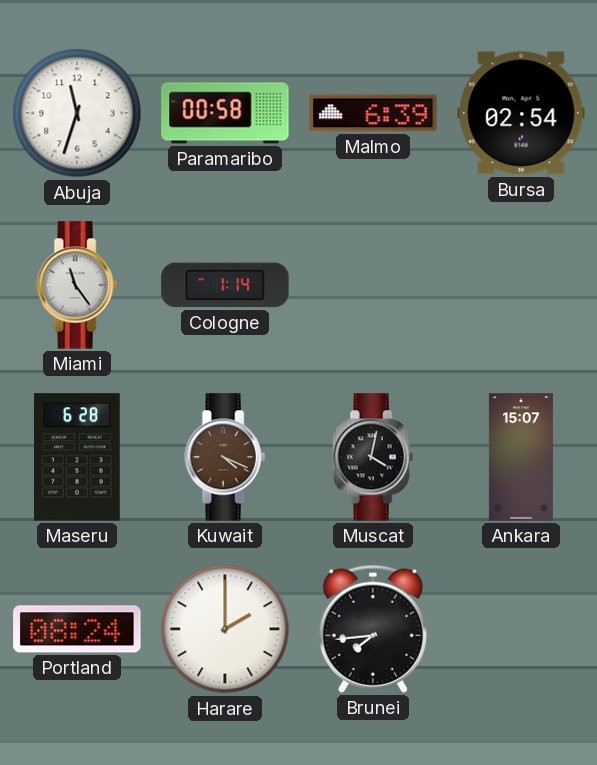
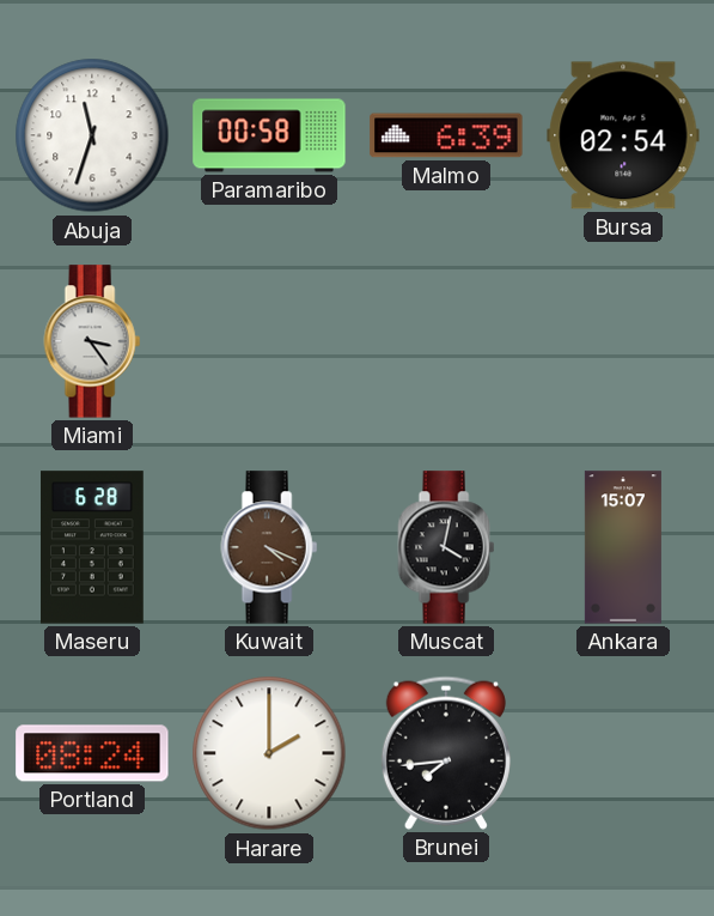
Miami: 11:24 -> 3:24
Cologne: 1:14 -> none
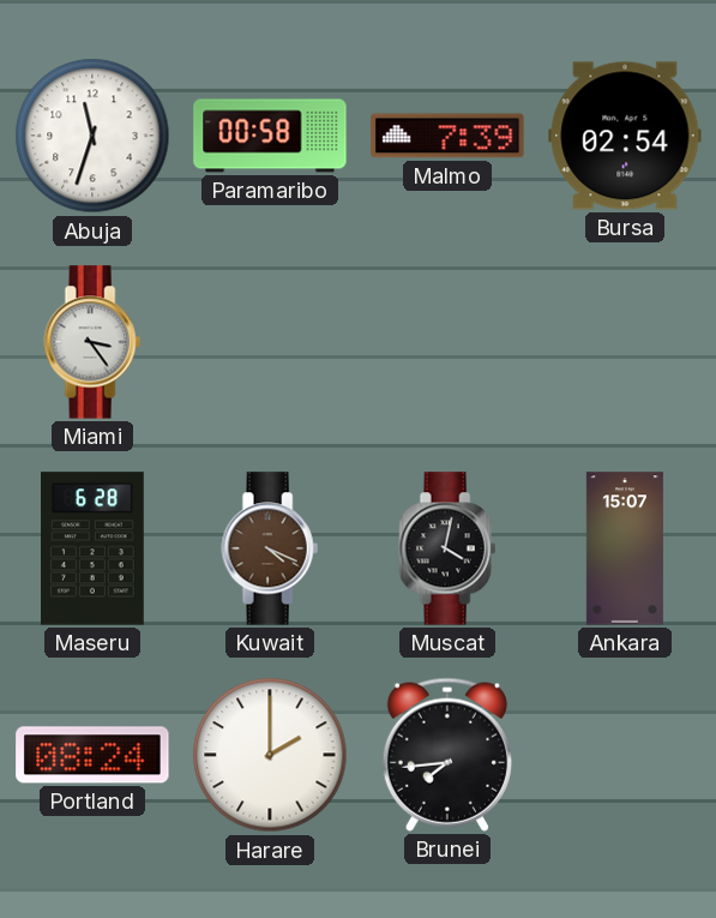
Malmo: 6:39 -> 7:39
